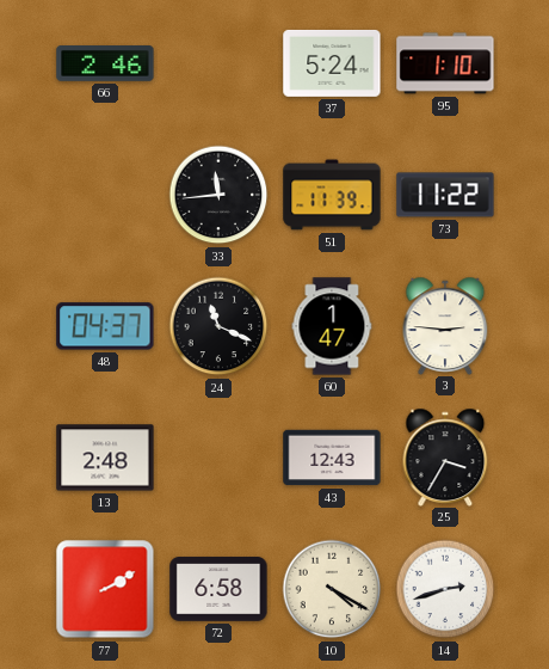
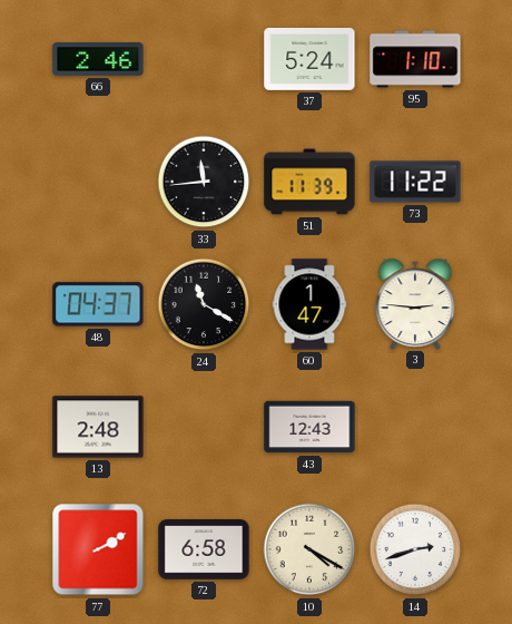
24: 11:19 -> 11:20
25: 3:35 -> none
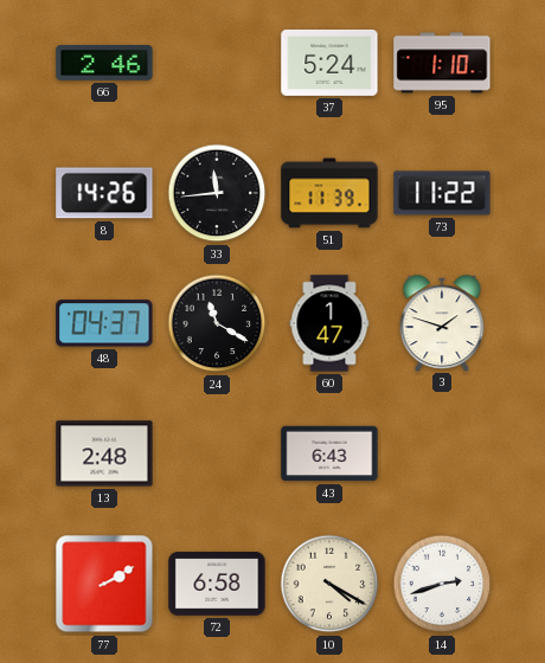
8: none -> 14:26
3: 2:46 -> 1:48
43: 12:43 -> 6:43
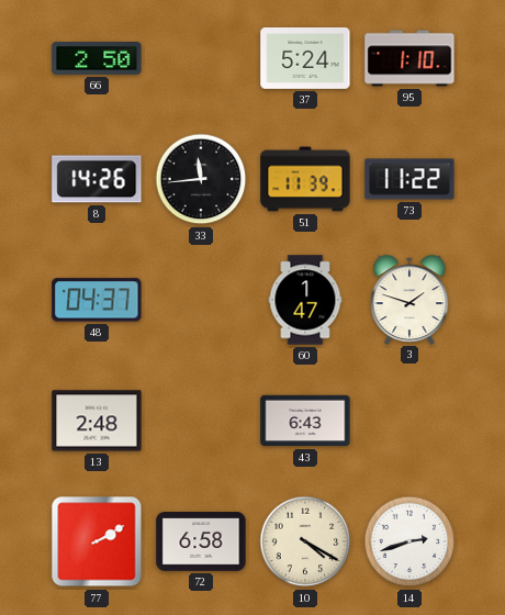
66: 2:46 -> 2:50
24: 11:20 -> none
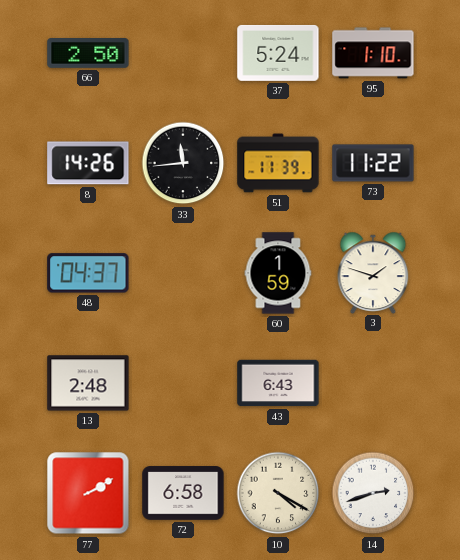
60: 1:47 -> 1:59
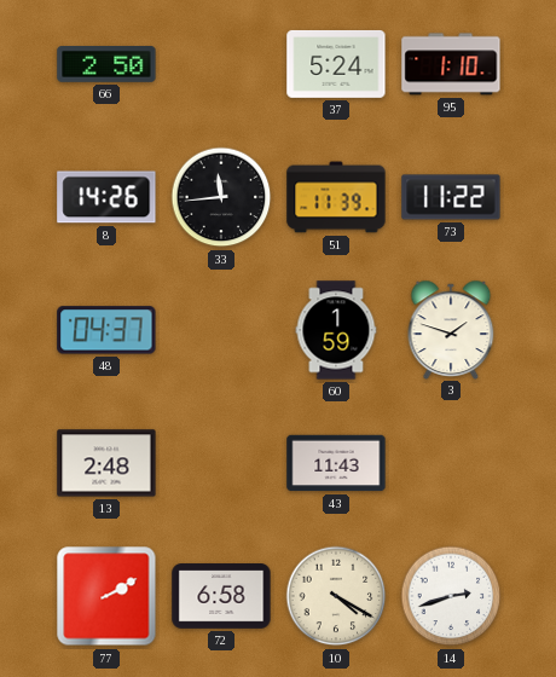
43: 6:43 -> 11:43
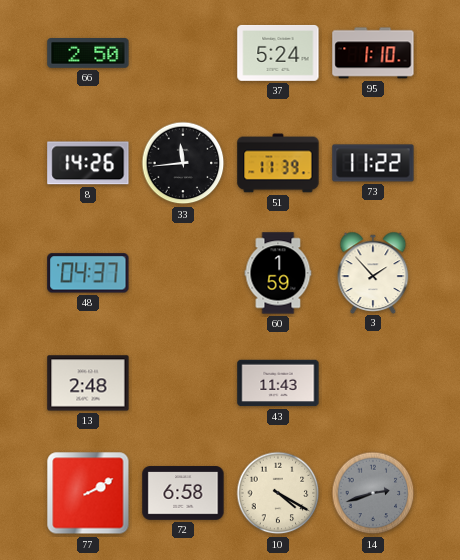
3: 1:48 -> 1:53
14 dial: white -> grey
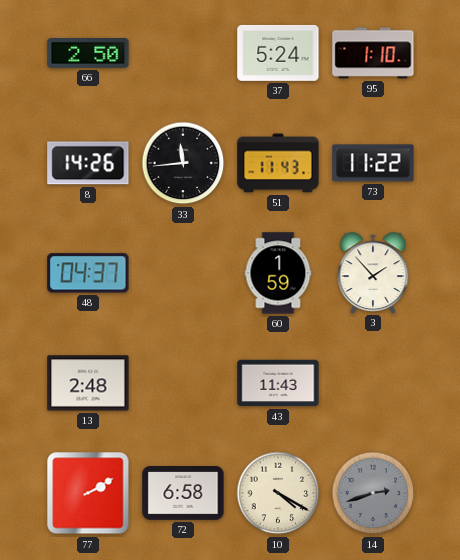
51: 11:39 -> 11:43
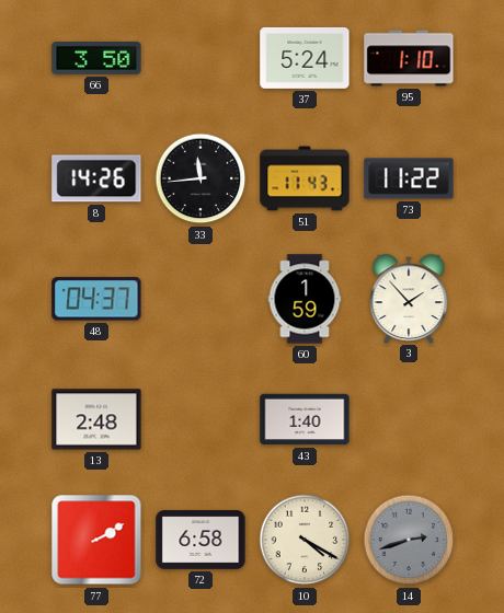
66: 2:50 -> 3:50
43: 11:43 -> 1:40
